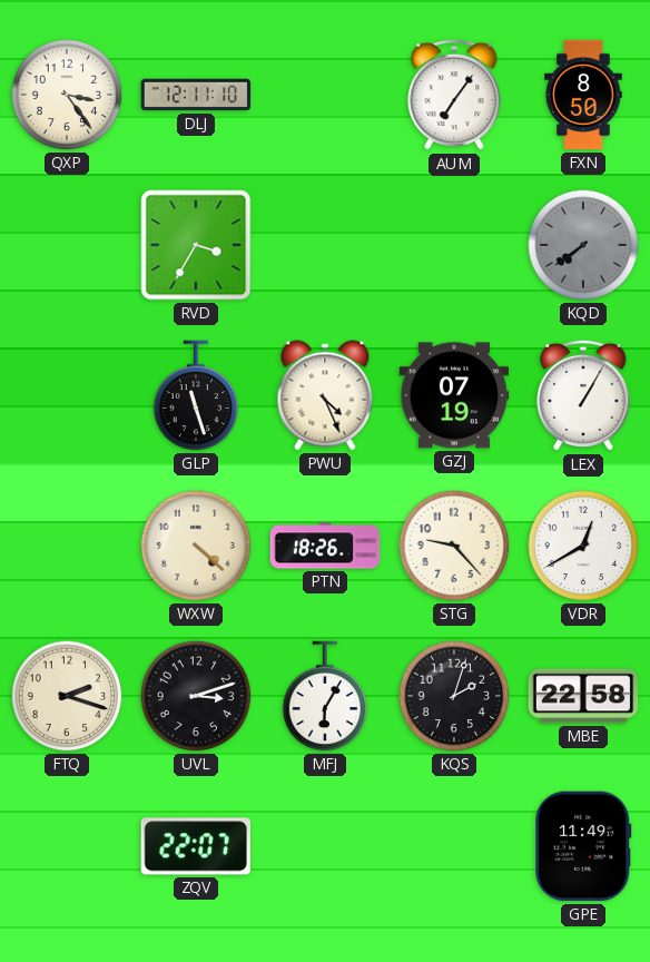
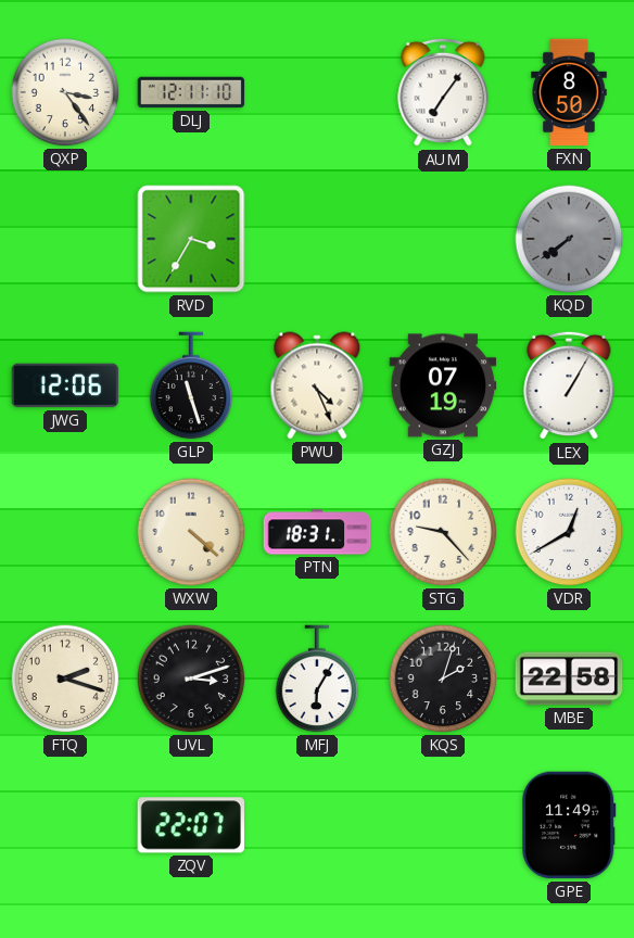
JWG: none -> 12:06
PTN: 18:26 -> 18:31
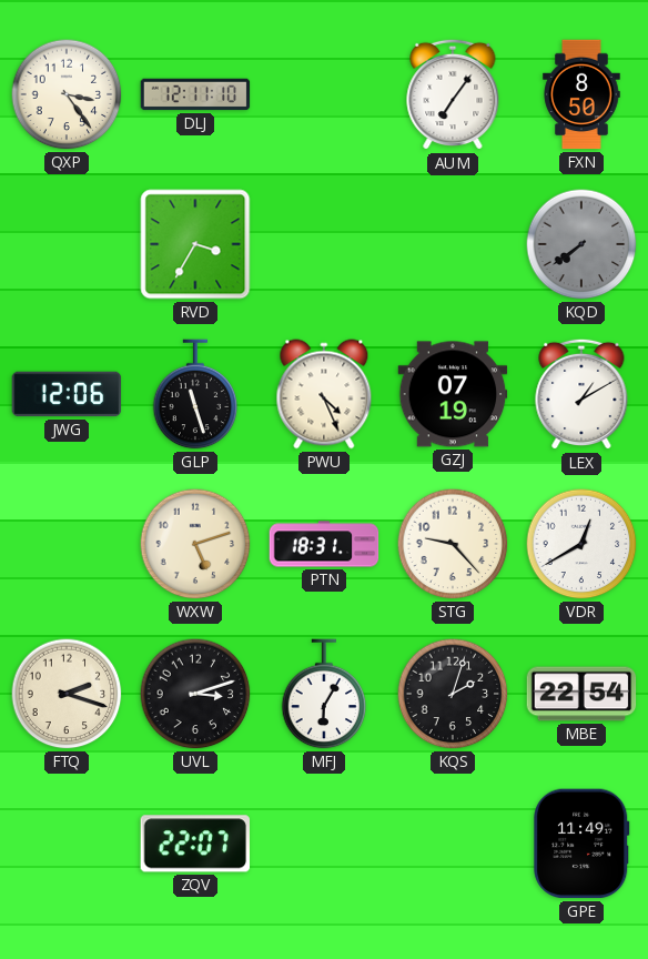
LEX: 1:05 -> 1:10
WXW: 4:22 -> 5:12
MBE: 22:58 -> 22:54
